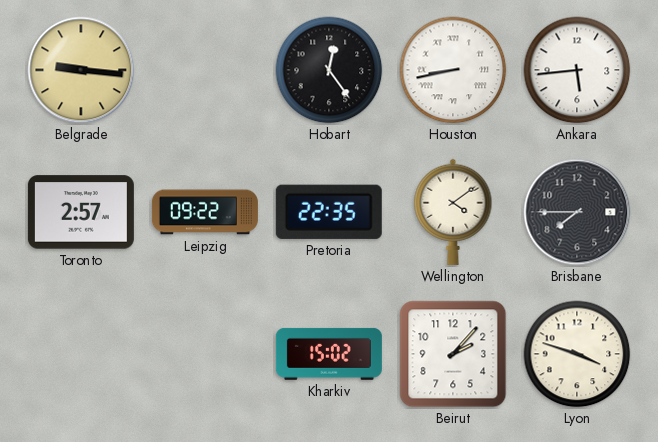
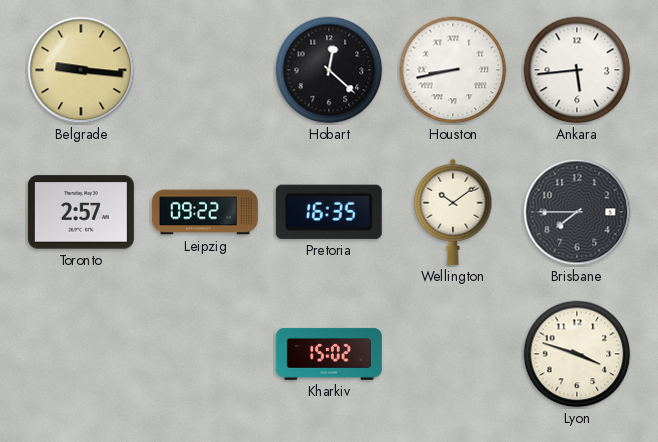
Hobart: 12:24 -> 12:22
Pretoria: 22:35 -> 16:35
Wellington: 4:09 -> 10:09
Beirut: 2:07 -> none
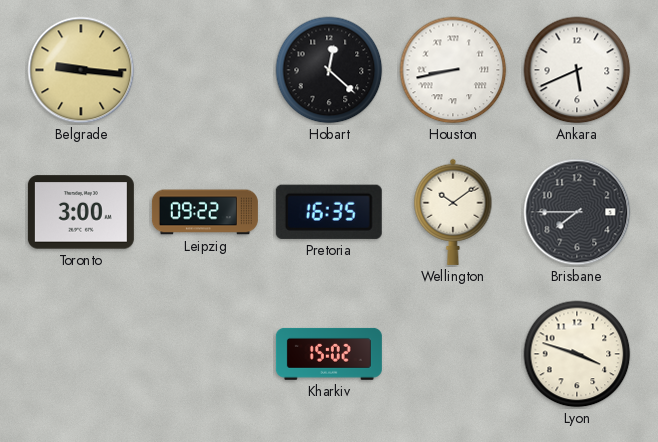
Ankara: 5:44 -> 5:41
Toronto: 2:57 -> 3:00
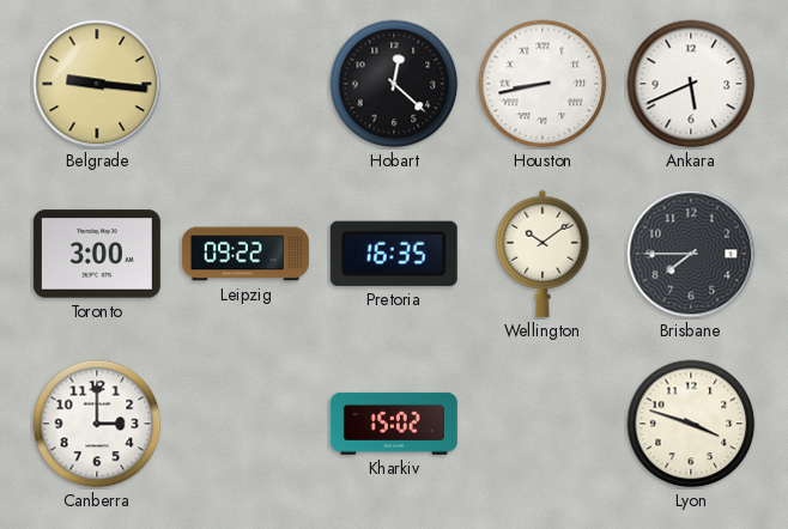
Canberra: none -> 3:00
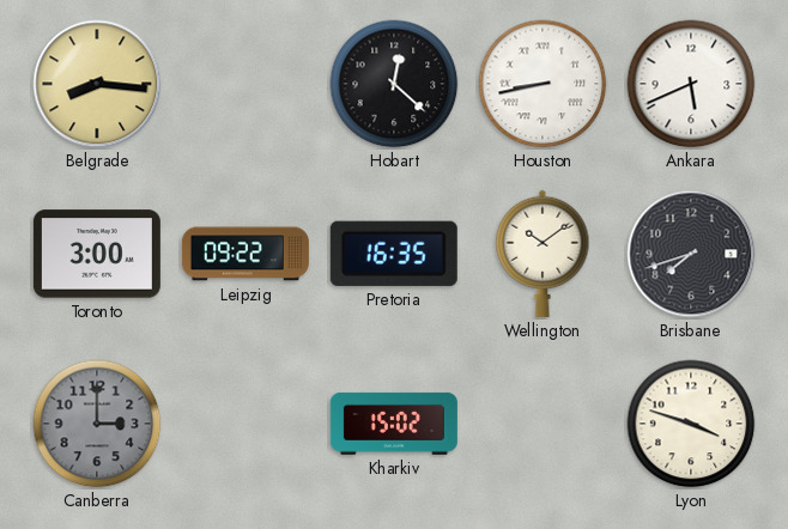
Belgrade: 9:16 -> 8:16
Brisbane: 7:45 -> 7:42
Canberra dial: white -> grey
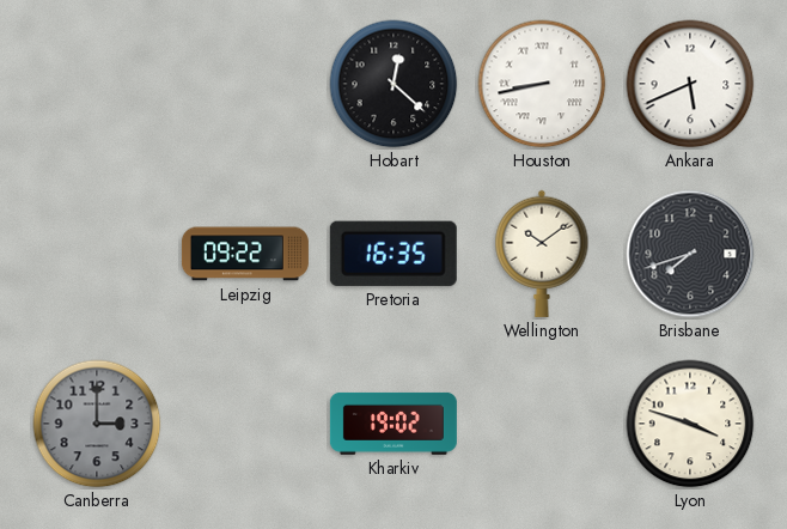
Belgrade: 8:16 -> none
Toronto: 3:00 -> none
Kharkiv: 15:02 -> 19:02
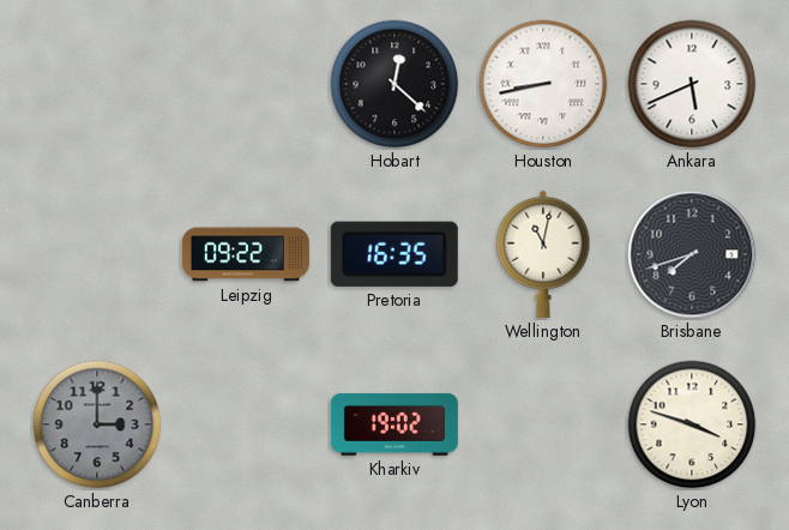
Wellington: 10:09 -> 11:02
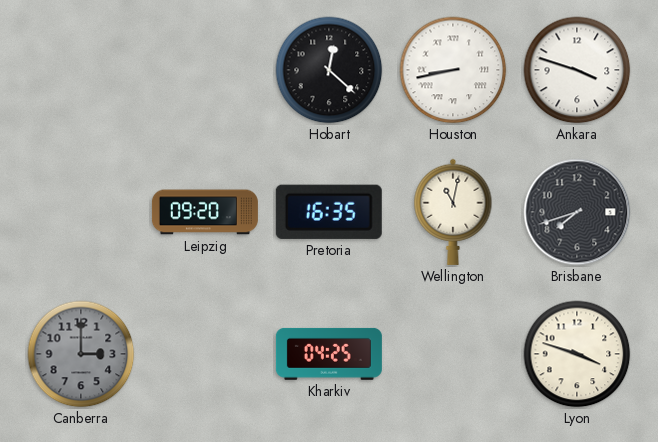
Ankara: 5:41 -> 3:48
Leipzig: 09:22 -> 09:20
Kharkiv: 19:02 -> 04:25
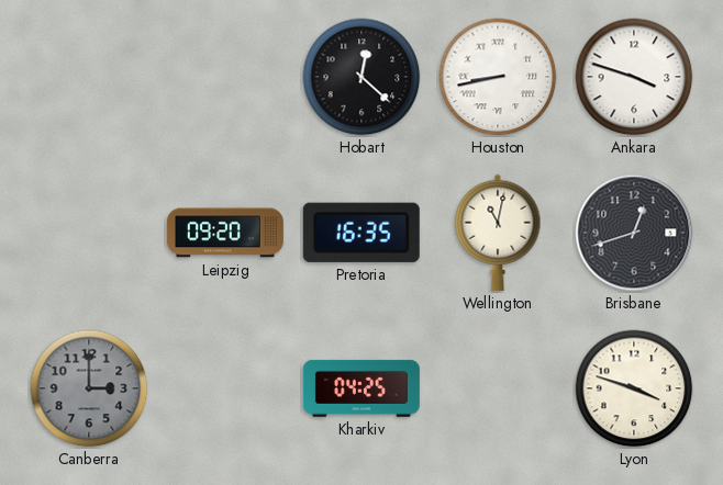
Brisbane: 7:42 -> 12:42
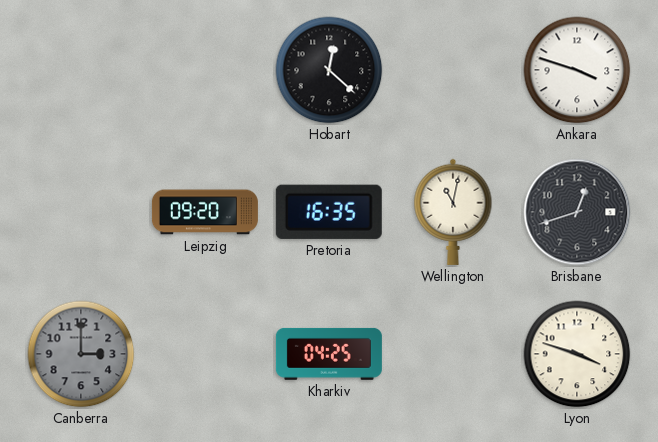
Houston: 8:43 -> none
